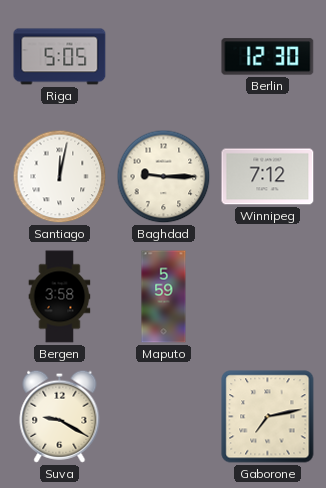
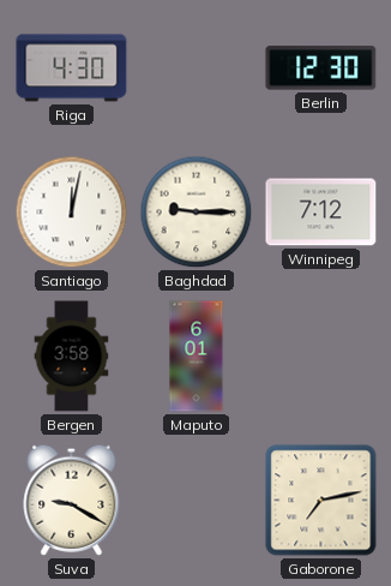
Riga: 5:05 -> 4:30
Maputo: 5:59 -> 6:01
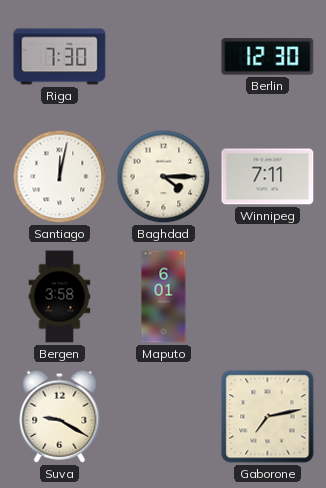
Riga: 4:30 -> 7:30
Baghdad: 9:15 -> 4:15
Winnipeg: 7:12 -> 7:11
